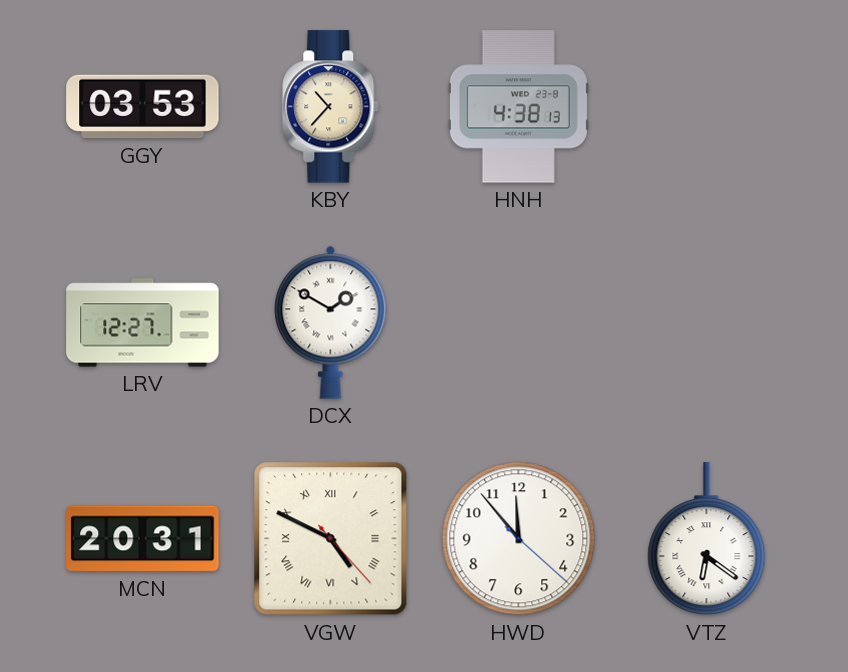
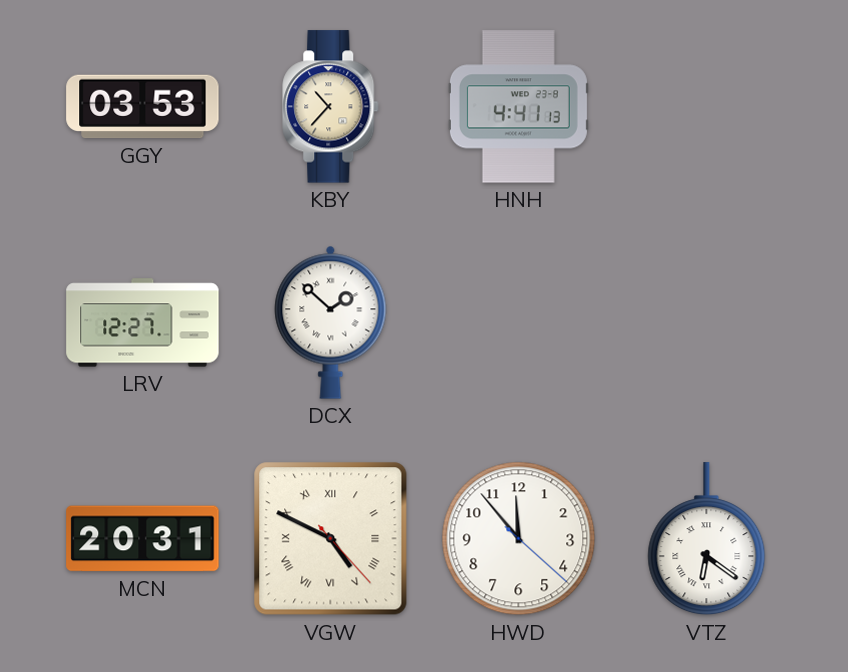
HNH: 4:38 -> 4:41
DCX: 1:50 -> 1:52
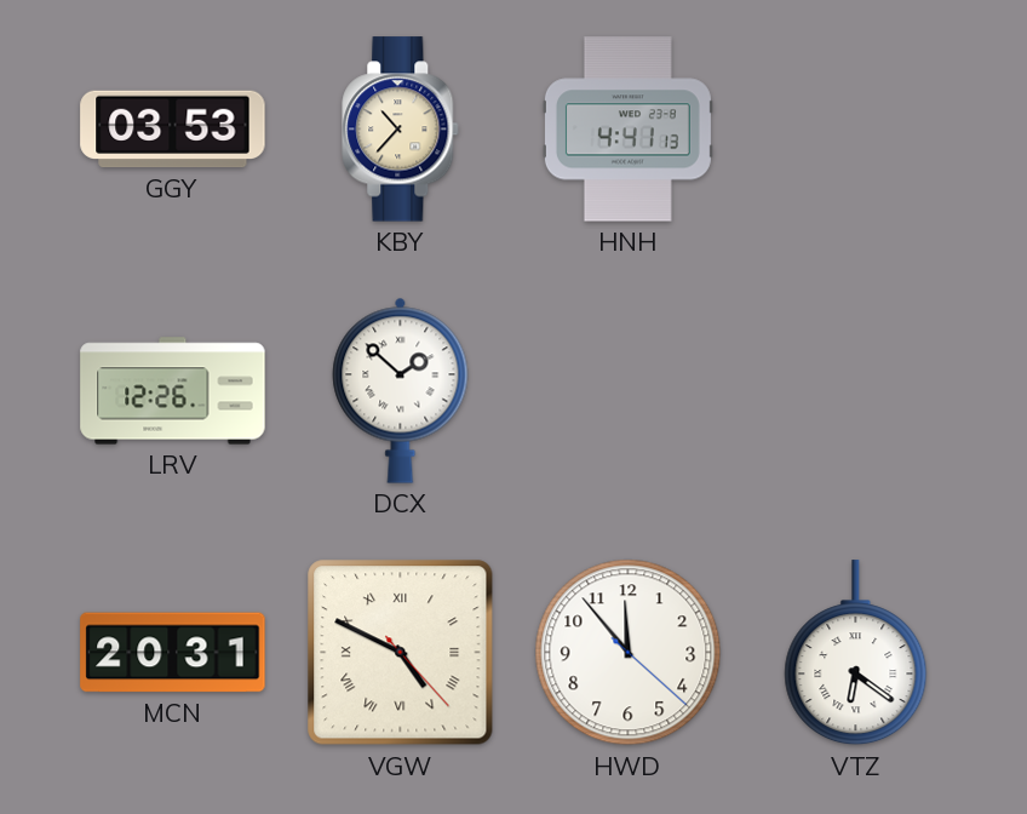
LRV: 12:27 -> 12:26
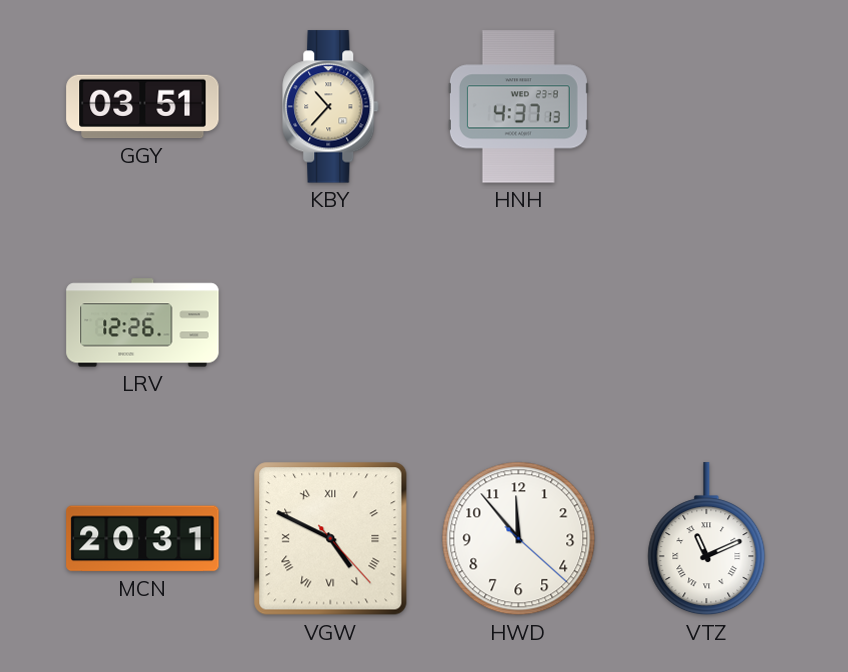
GGY: 03:53 -> 03:51
HNH: 4:41 -> 4:37
DCX: 1:52 -> none
VTZ: 6:21 -> 11:11
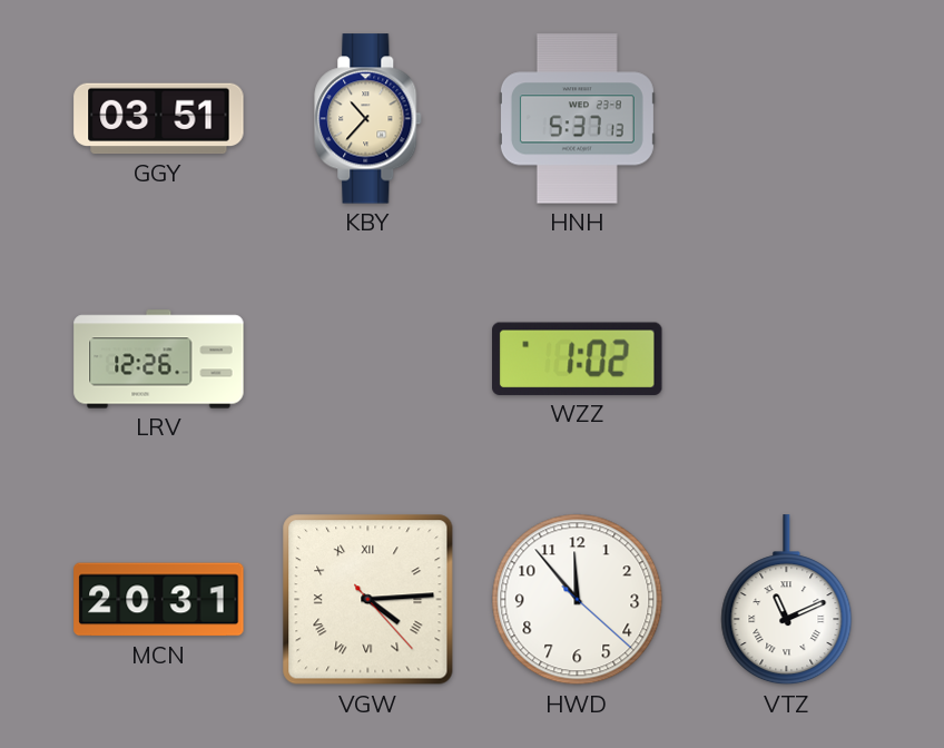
HNH: 4:37 -> 5:37
WZZ: none -> 1:02
VGW: 4:49 -> 4:14
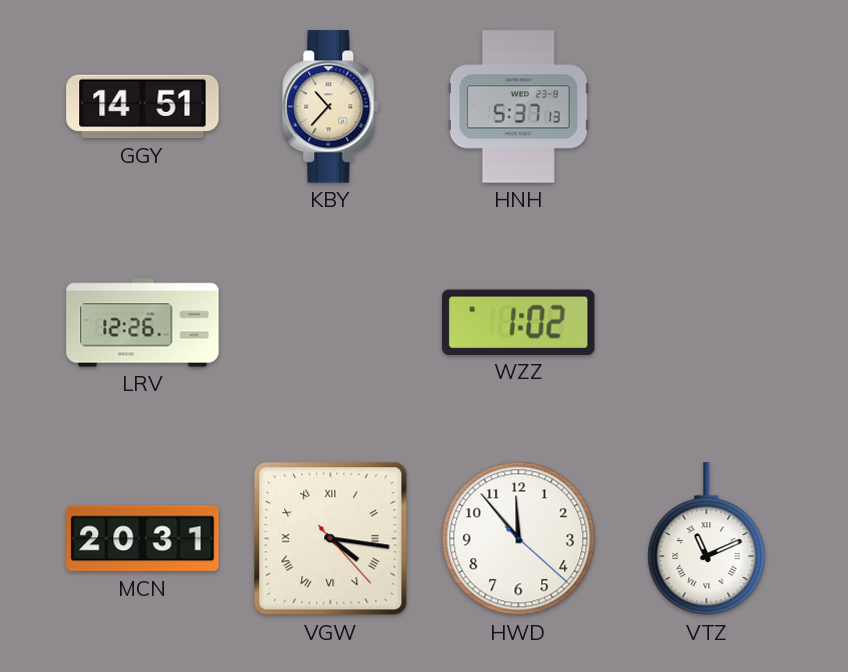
GGY: 03:51 -> 14:51
VGW: 4:14 -> 4:16
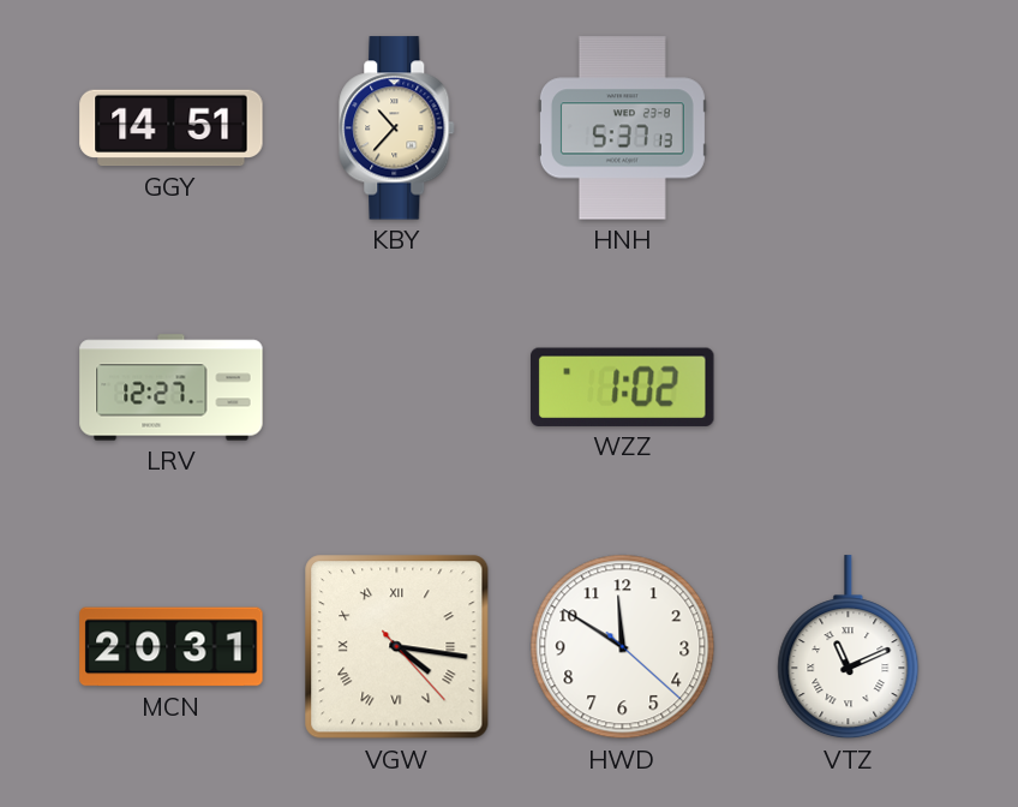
LRV: 12:26 -> 12:27
HWD: 11:53 -> 11:50
